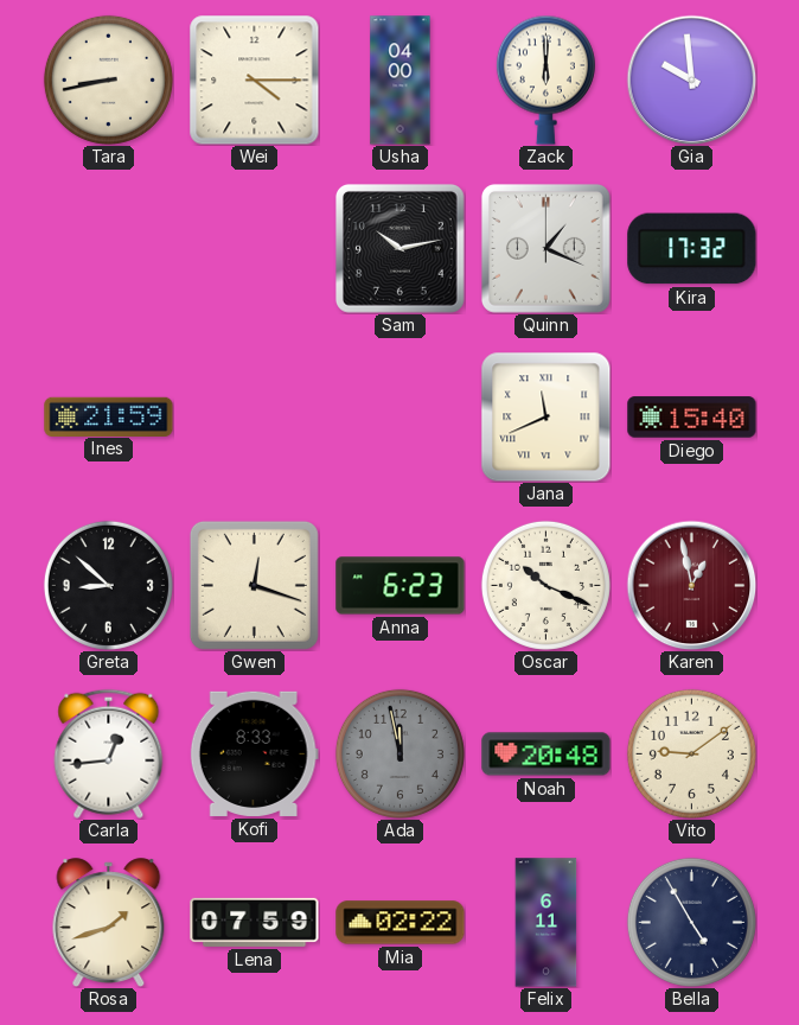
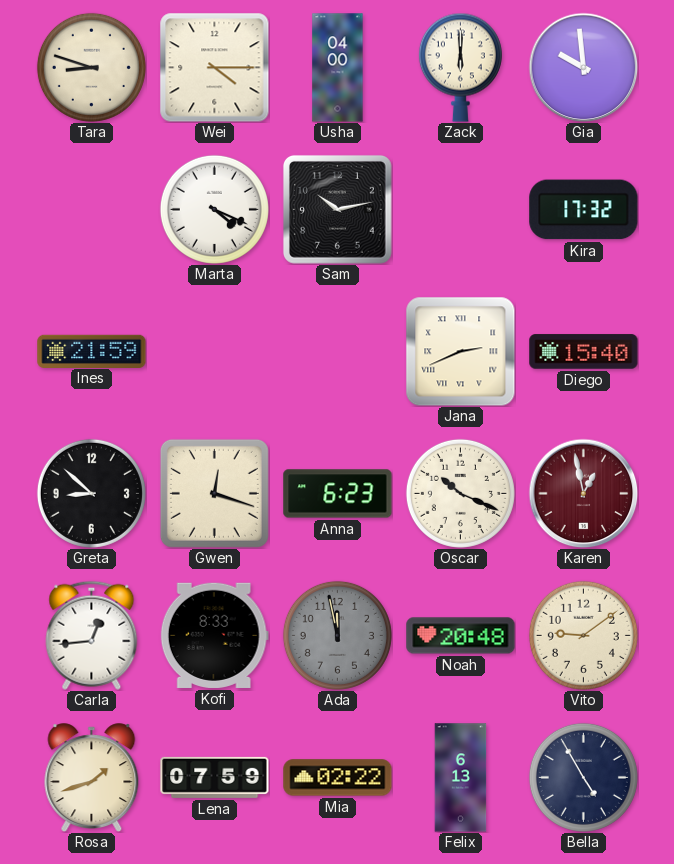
Tara: 8:43 -> 8:48
Marta: none -> 4:19
Quinn: 1:19 -> none
Jana: 11:41 -> 2:41
Felix: 6:11 -> 6:13
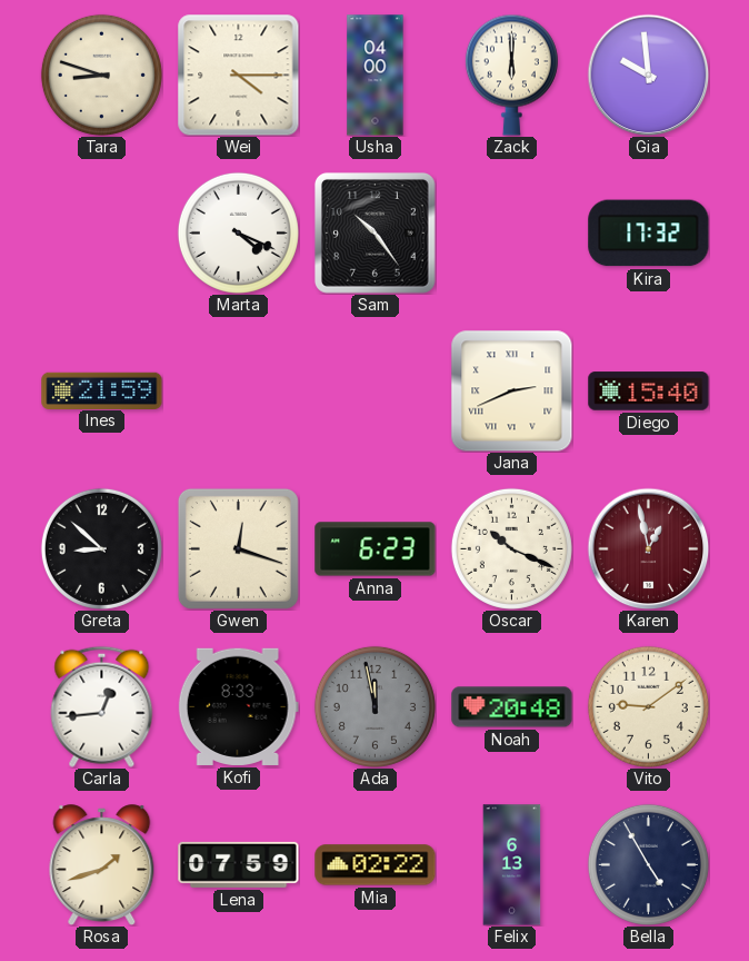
Sam: 10:13 -> 10:24
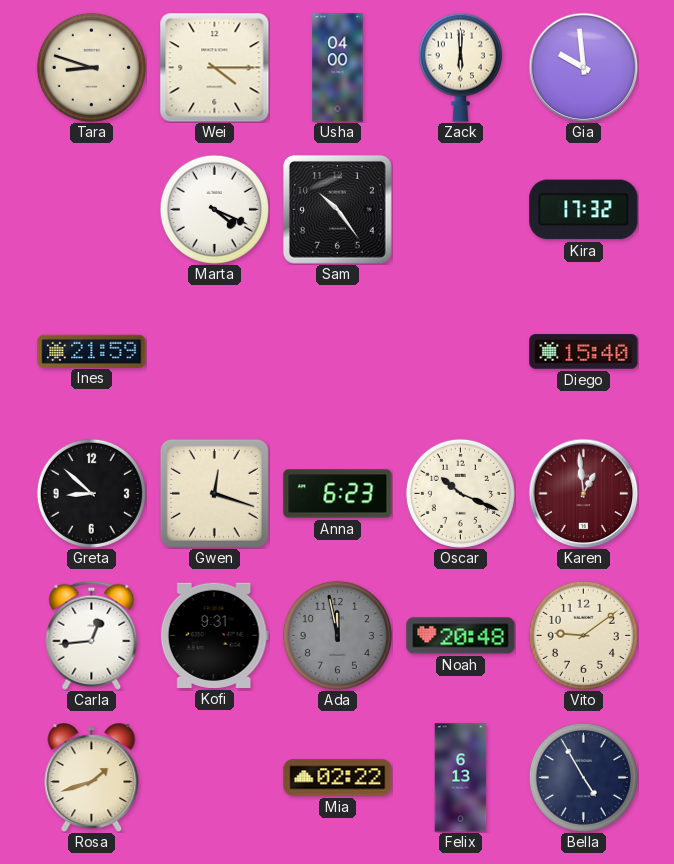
Jana: 2:41 -> none
Karen: 12:58 -> 12:59
Kofi: 8:33 -> 9:31
Lena: 07:59 -> none
